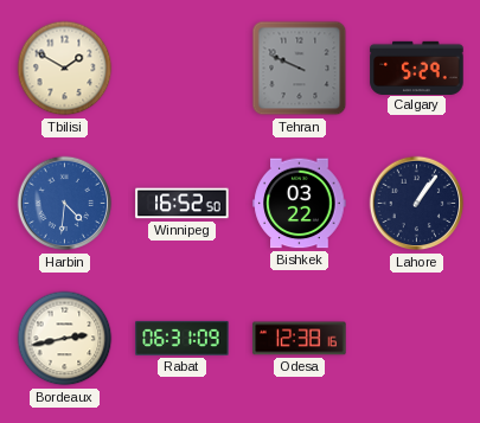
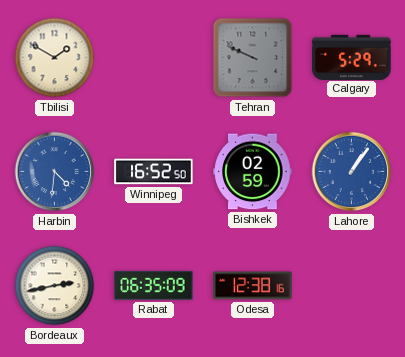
Bishkek: 03:22 -> 02:59
Lahore dial: navy -> blue
Rabat: 06:31 -> 06:35
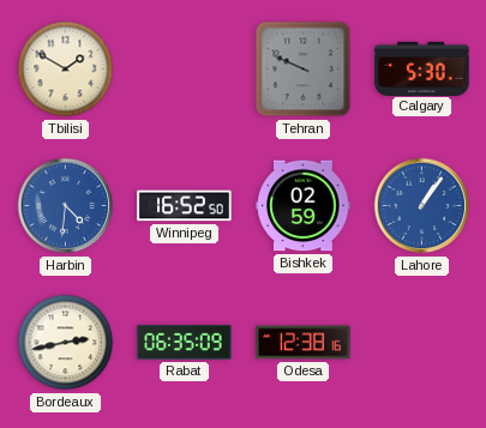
Calgary: 5:29 -> 5:30
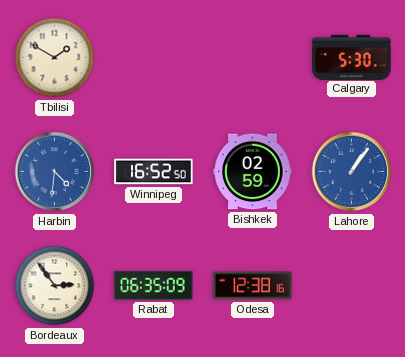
Tehran: 9:49 -> none
Bordeaux: 2:43 -> 2:54
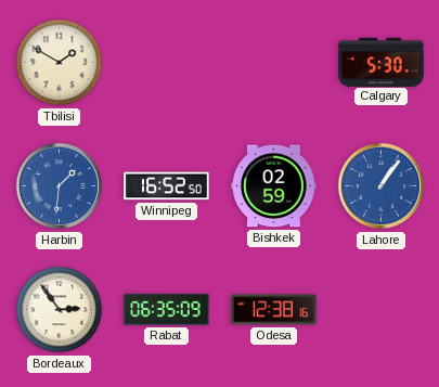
Harbin: 4:31 -> 1:31
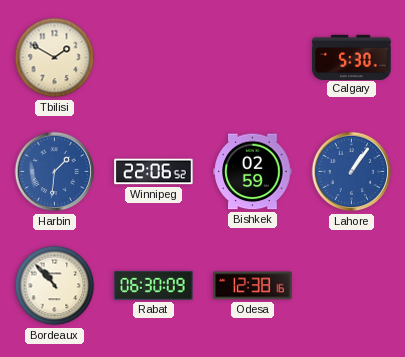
Winnipeg: 16:52 -> 22:06
Bordeaux: 2:54 -> 10:53
Rabat: 06:35 -> 06:30
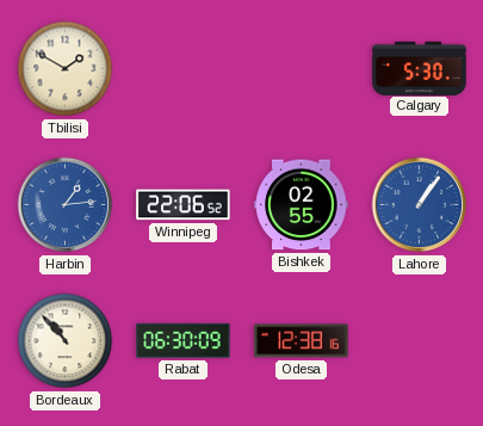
Harbin: 1:31 -> 1:14
Bishkek: 02:59 -> 02:55
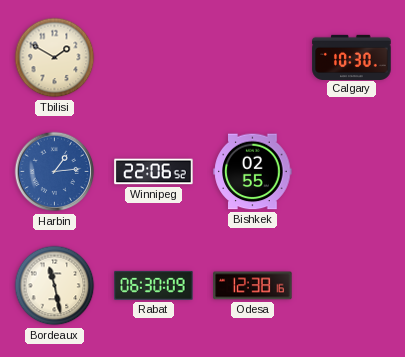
Calgary: 5:30 -> 10:30
Lahore: 1:06 -> none
Bordeaux: 10:53 -> 11:28
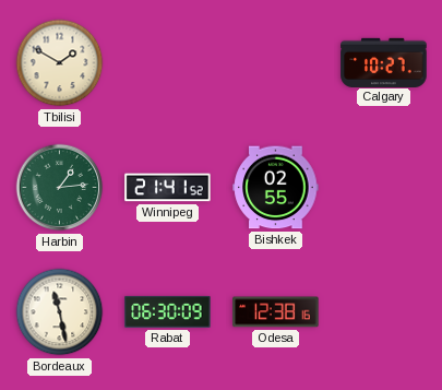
Calgary: 10:30 -> 10:27
Harbin dial: blue -> green
Winnipeg: 22:06 -> 21:41
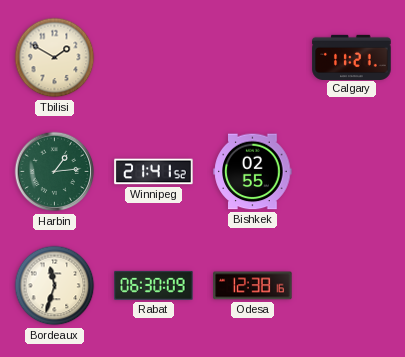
Calgary: 10:27 -> 11:21
Bordeaux: 11:28 -> 11:33
